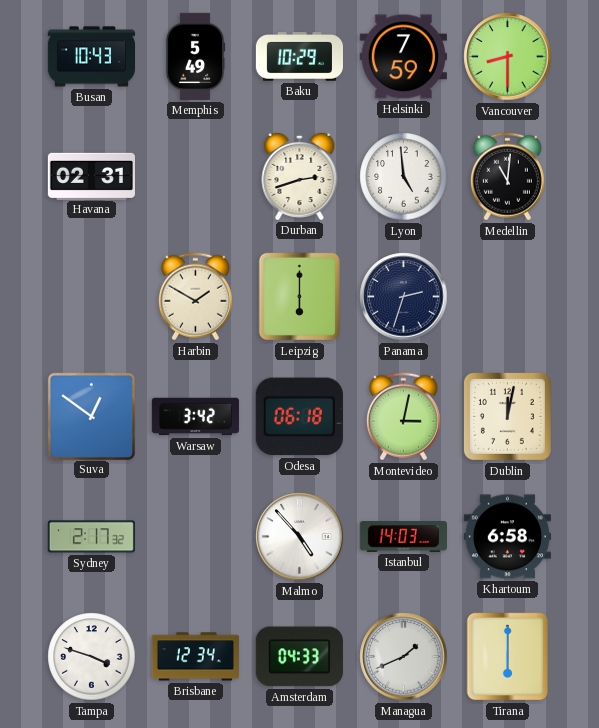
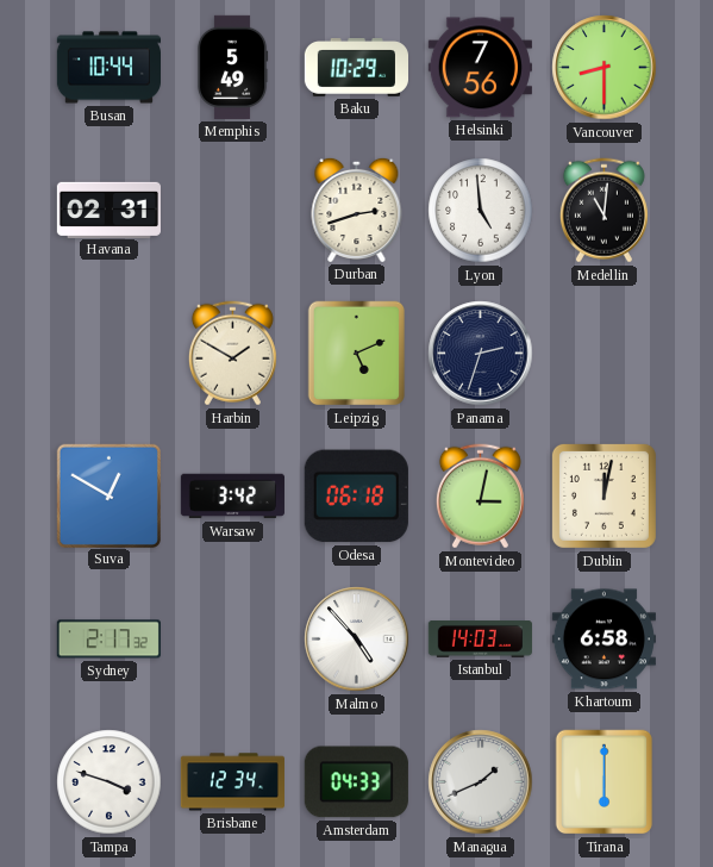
Busan: 10:43 -> 10:44
Helsinki: 7:59 -> 7:56
Leipzig: 6:00 -> 5:11
Suva: 12:51 -> 12:50
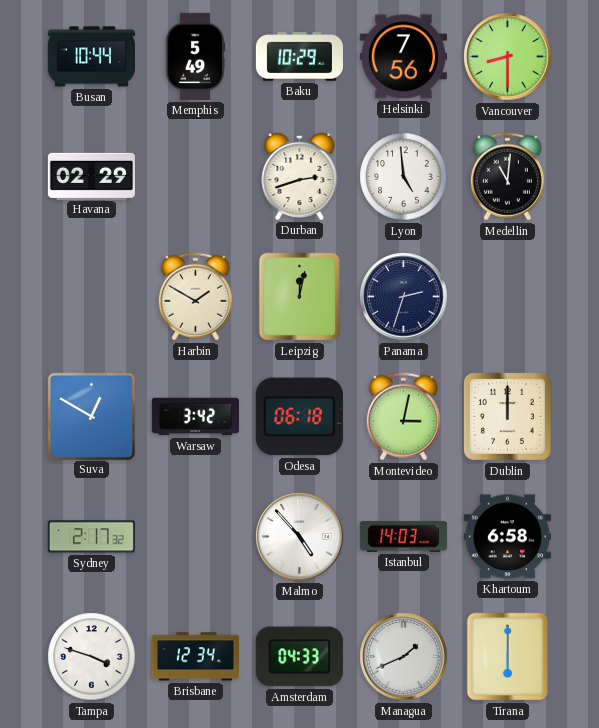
Havana: 02:31 -> 02:29
Leipzig: 5:11 -> 12:02
Dublin: 12:02 -> 12:00
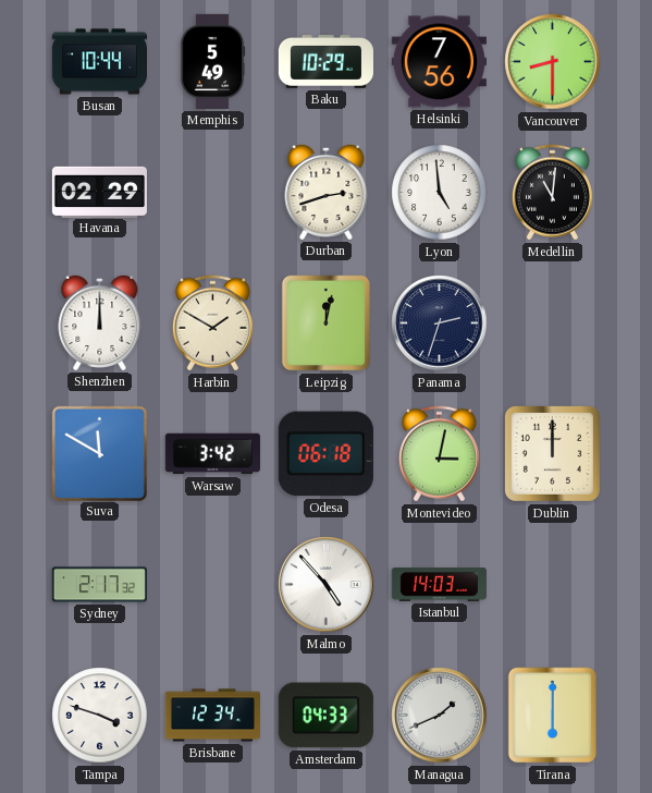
Shenzhen: none -> 12:00
Suva: 12:50 -> 11:50
Khartoum: 6:58 -> none
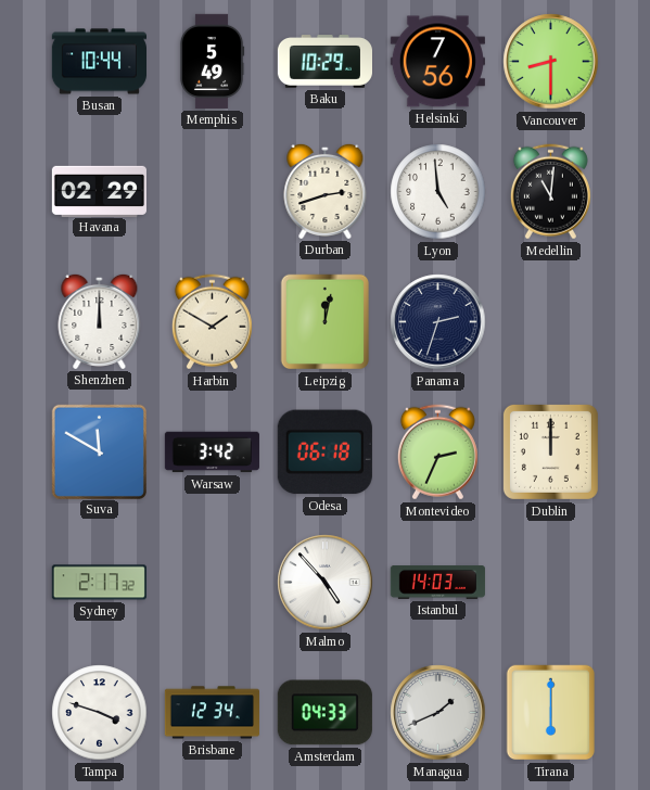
Montevideo: 3:02 -> 2:34
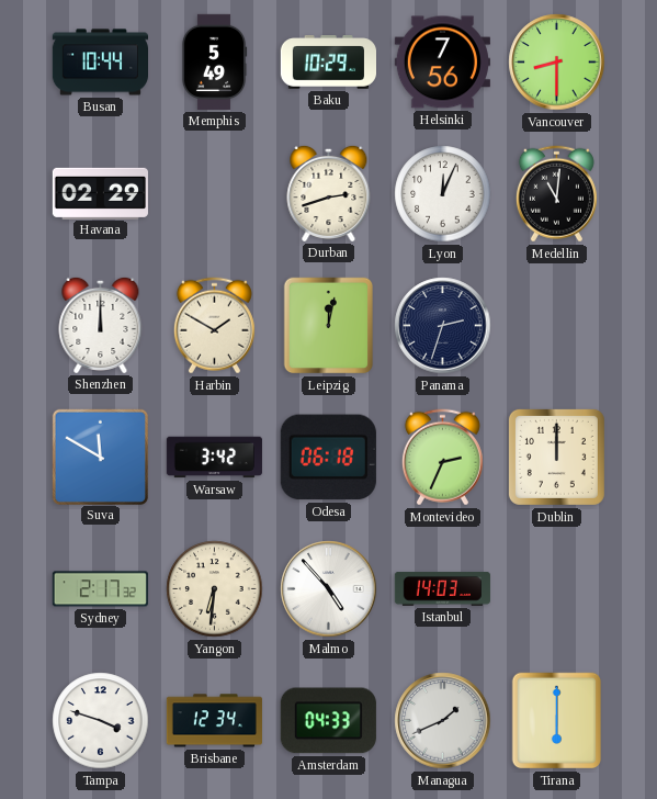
Lyon: 4:59 -> 12:04
Yangon: none -> 6:31
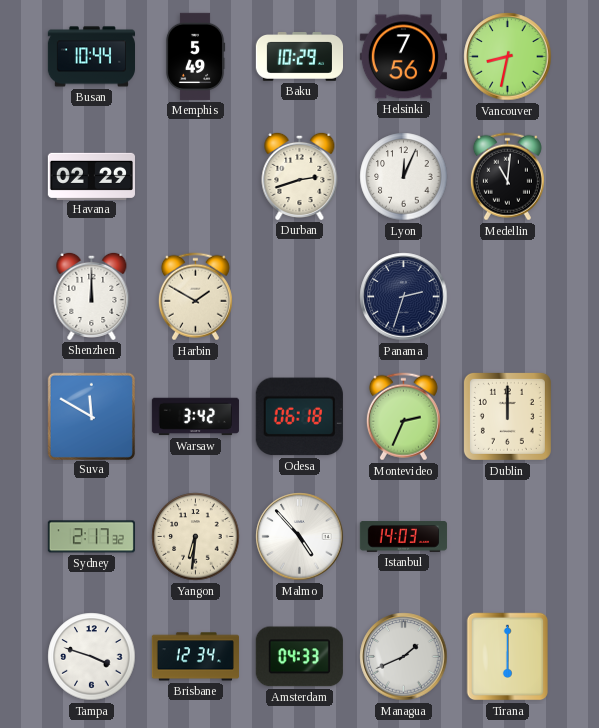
Vancouver: 8:30 -> 8:32
Leipzig: 12:02 -> none
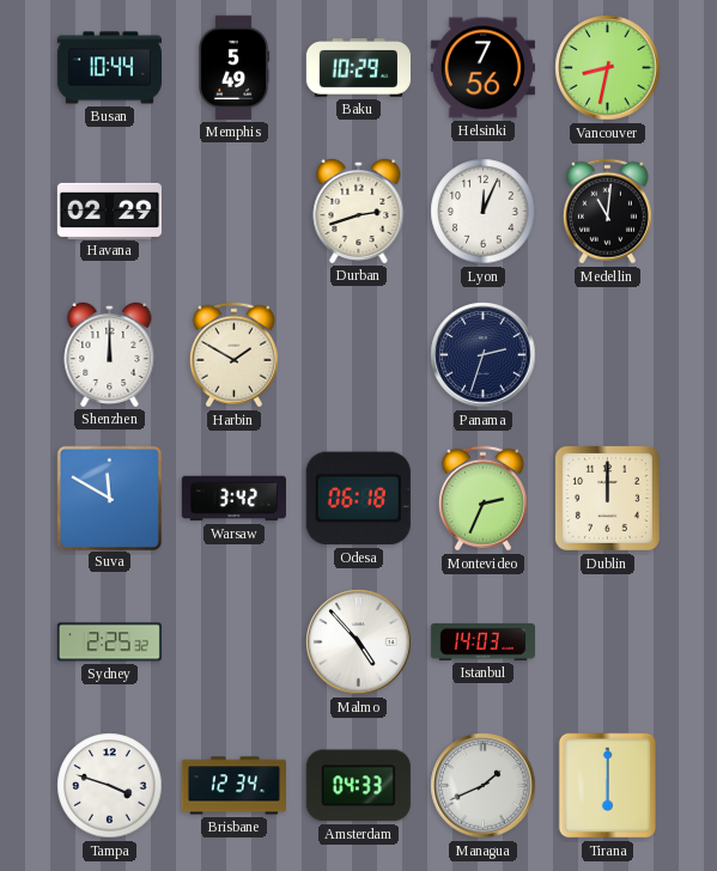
Sydney: 2:17 -> 2:25
Yangon: 6:31 -> none
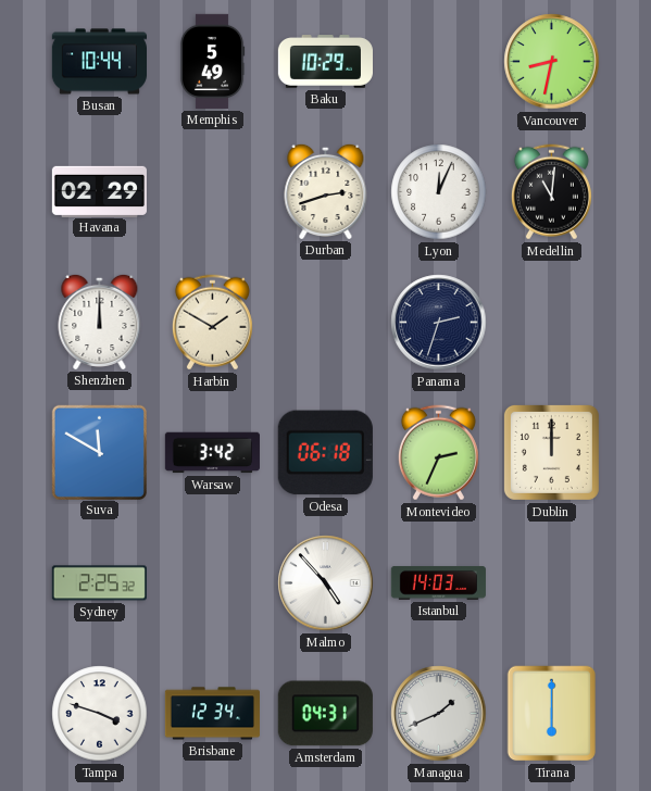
Helsinki: 7:56 -> none
Amsterdam: 04:33 -> 04:31
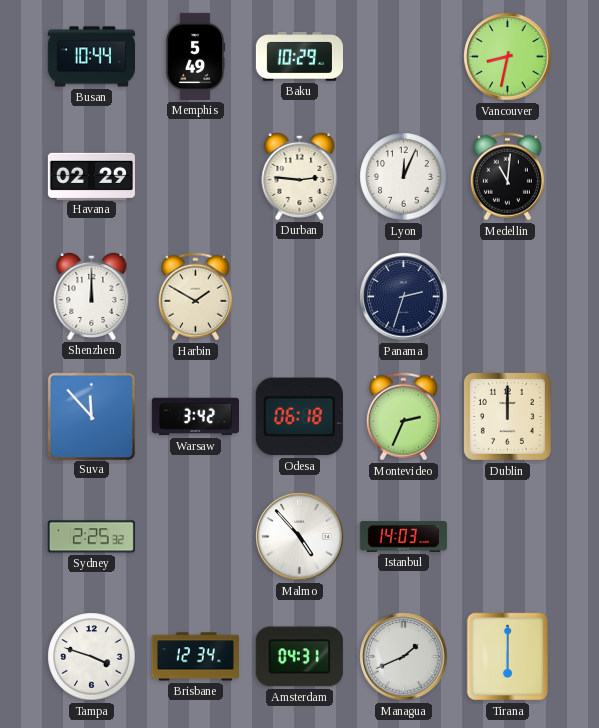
Durban: 2:42 -> 2:46
Suva: 11:50 -> 11:53
